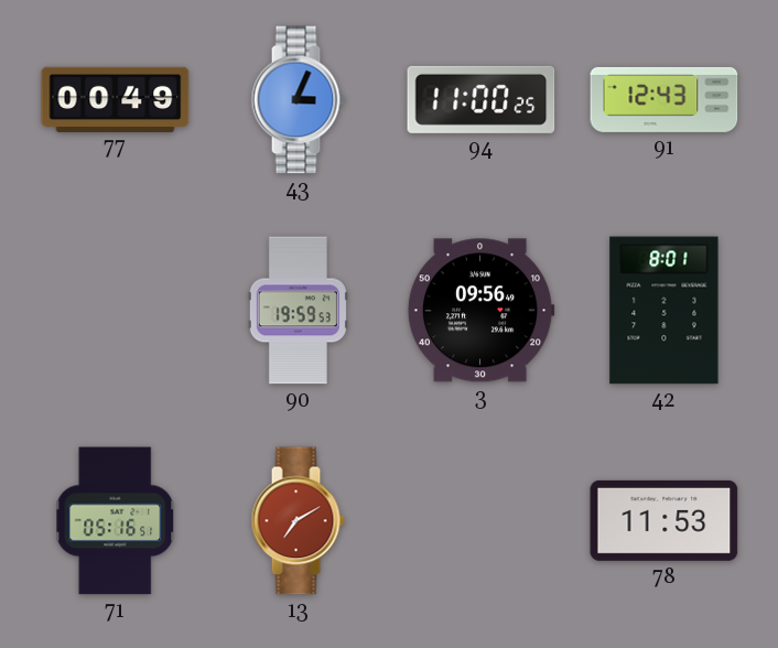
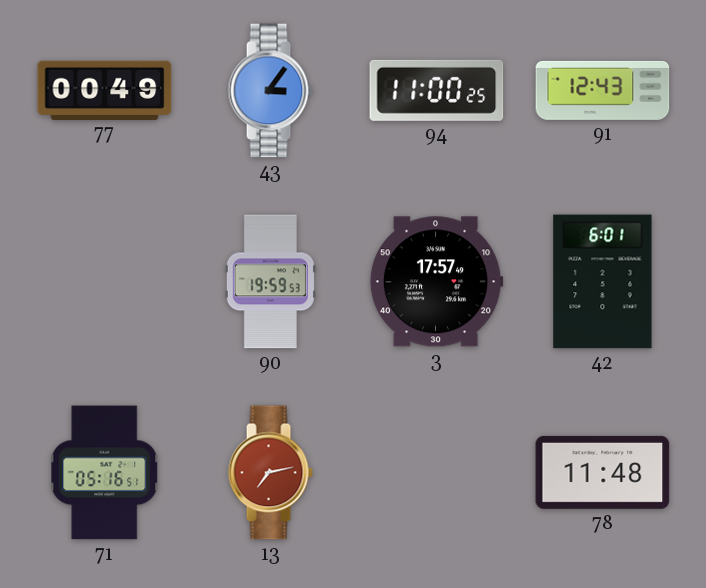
43: 3:04 -> 3:06
3: 09:56 -> 17:57
42: 8:01 -> 6:01
13: 7:10 -> 7:13
78: 11:53 -> 11:48
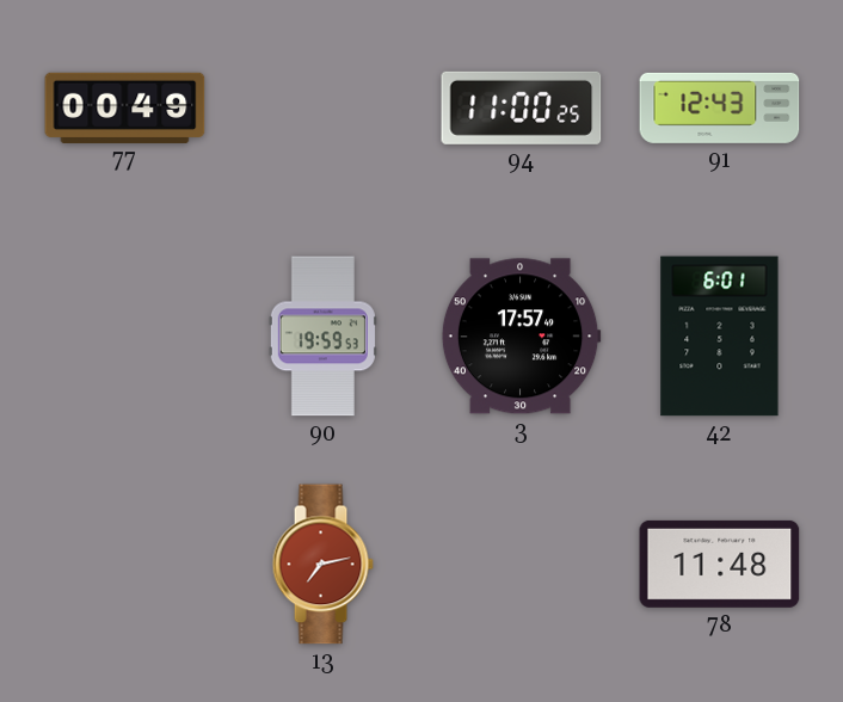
43: 3:06 -> none
71: 05:16 -> none
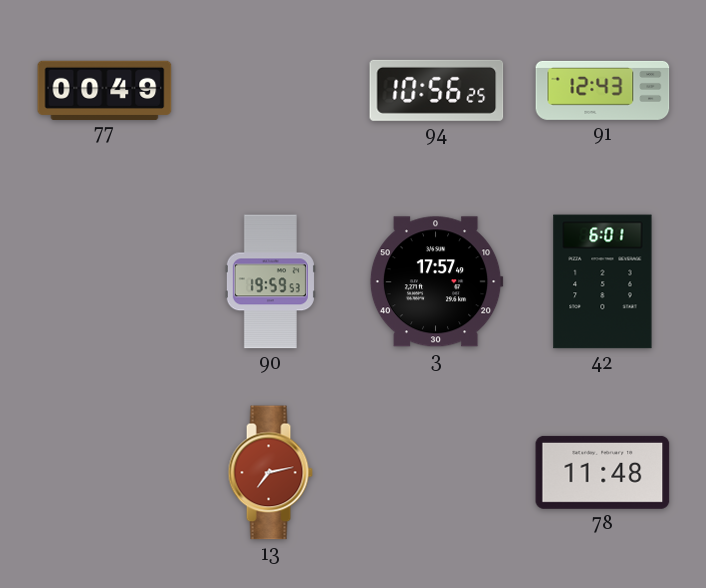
94: 11:00 -> 10:56
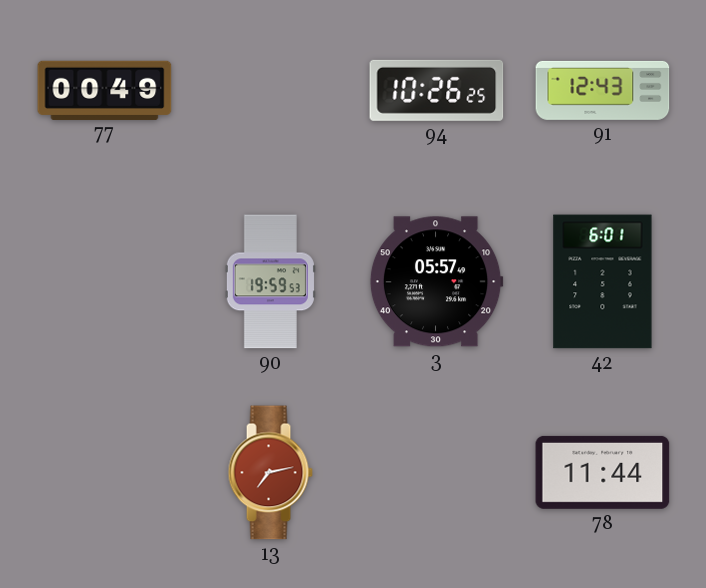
94: 10:56 -> 10:26
3: 17:57 -> 05:57
78: 11:48 -> 11:44
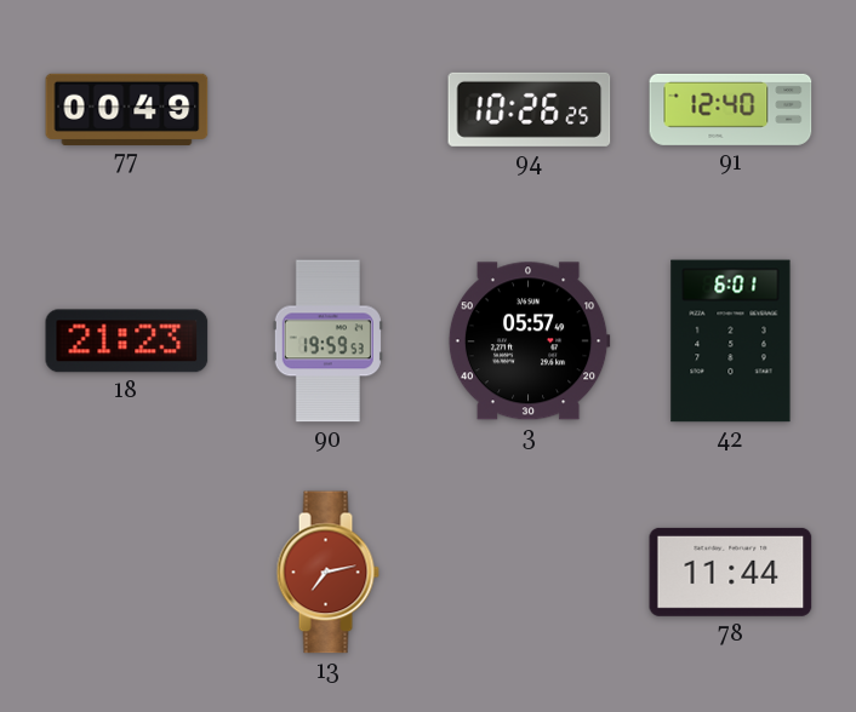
91: 12:43 -> 12:40
18: none -> 21:23
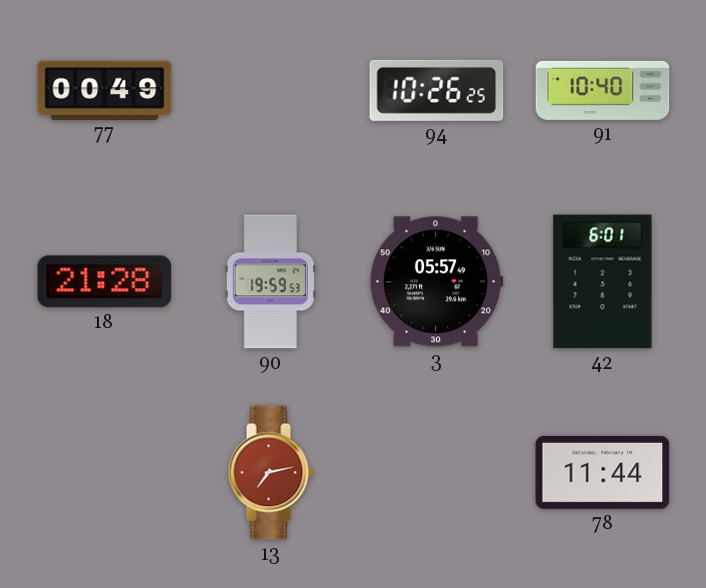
91: 12:40 -> 10:40
18: 21:23 -> 21:28
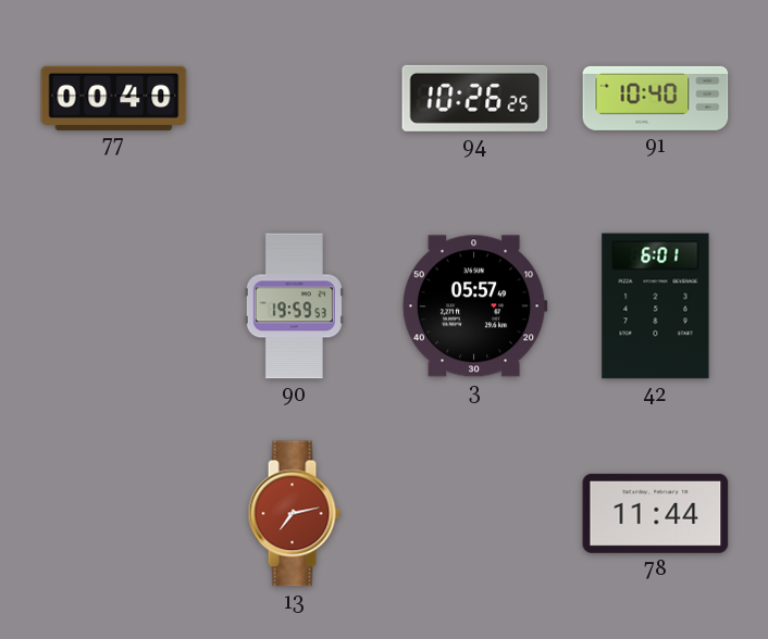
77: 00:49 -> 00:40
18: 21:28 -> none
